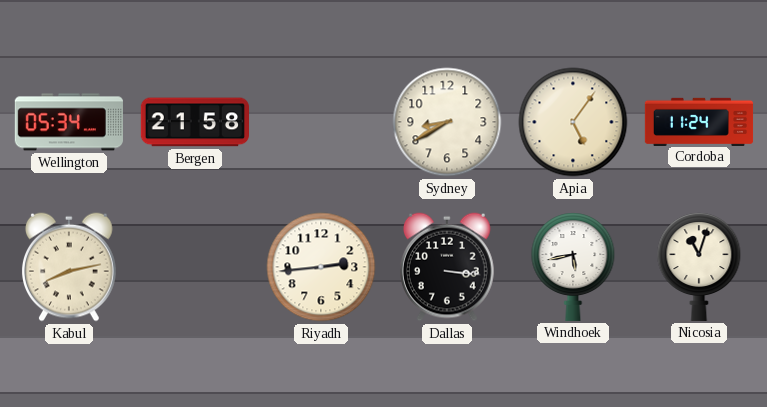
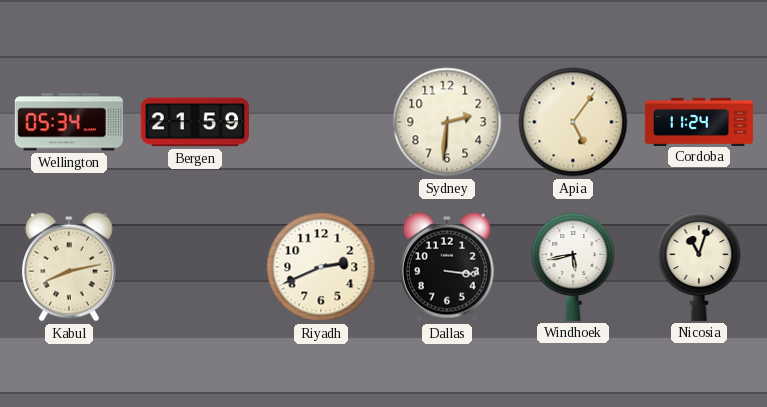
Bergen: 21:58 -> 21:59
Sydney: 8:40 -> 2:31
Riyadh: 2:44 -> 2:41
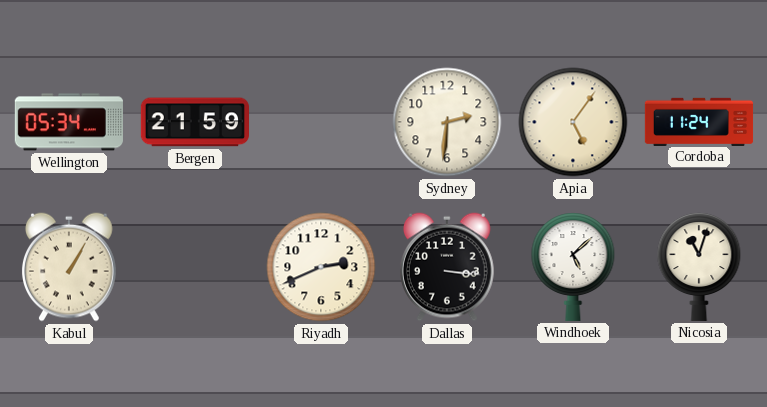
Kabul: 8:13 -> 1:05
Windhoek: 5:43 -> 5:08
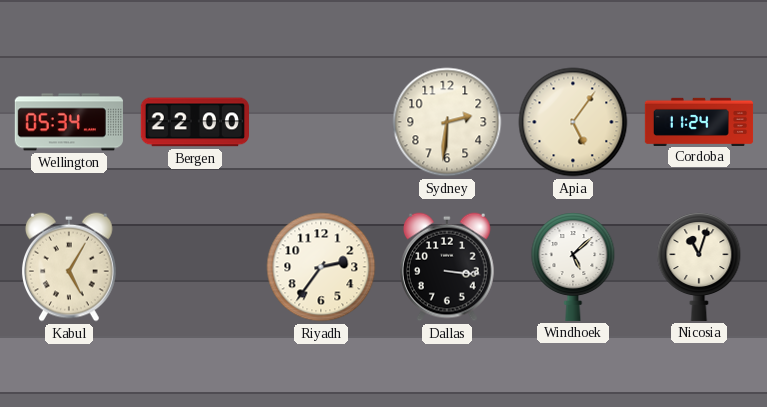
Bergen: 21:59 -> 22:00
Kabul: 1:05 -> 5:05
Riyadh: 2:41 -> 2:36
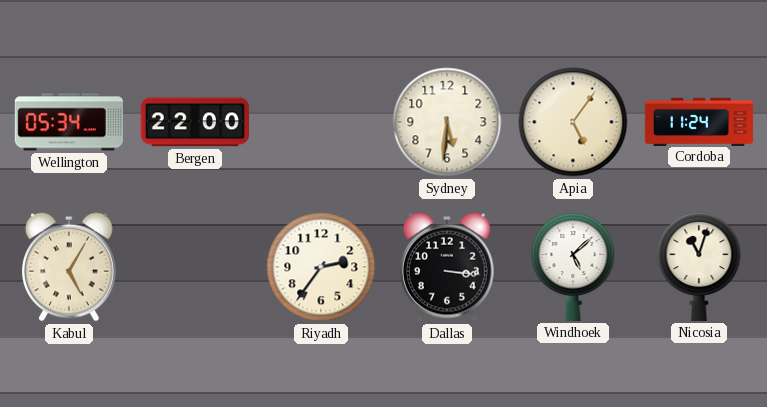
Sydney: 2:31 -> 5:31
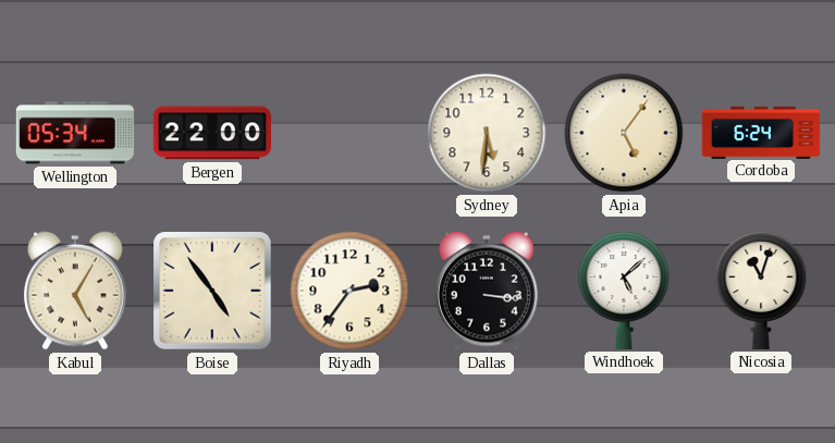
Cordoba: 11:24 -> 6:24
Boise: none -> 4:54
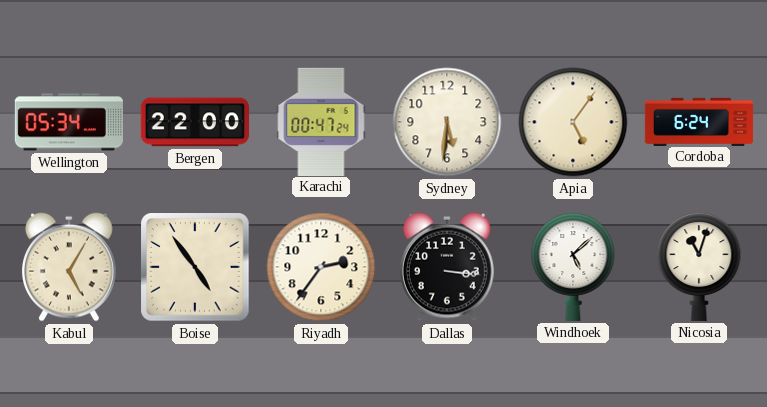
Karachi: none -> 00:47
